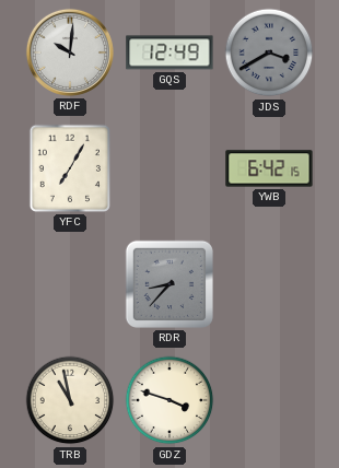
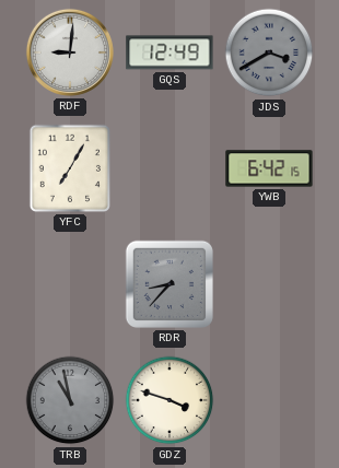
RDF: 10:01 -> 9:01
TRB dial: cream -> grey
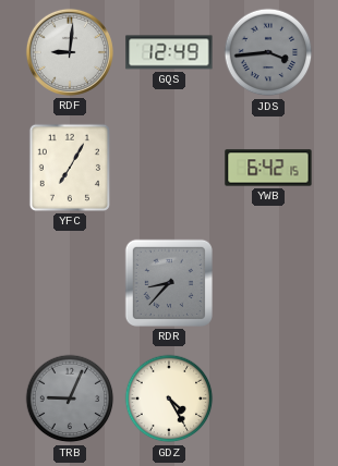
JDS: 3:40 -> 3:44
TRB: 10:58 -> 9:04
GDZ: 3:48 -> 4:25
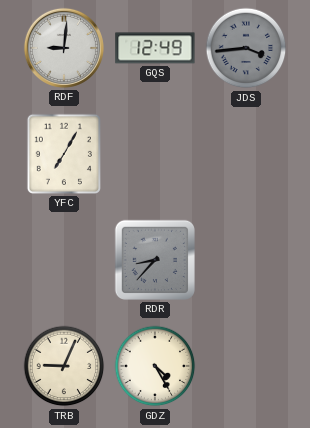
YWB: 6:42 -> none
TRB dial: grey -> cream
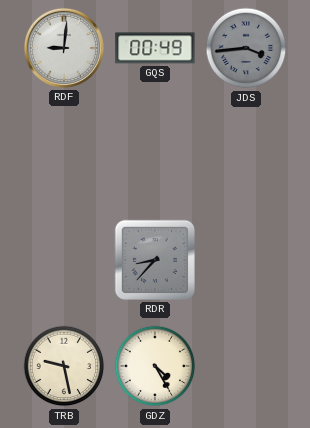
GQS: 12:49 -> 00:49
YFC: 7:05 -> none
TRB: 9:04 -> 9:28
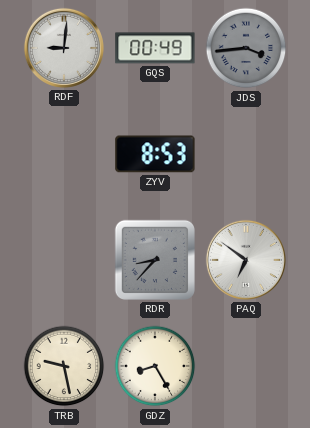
ZYV: none -> 8:53
PAQ: none -> 6:51
GDZ: 4:25 -> 8:25
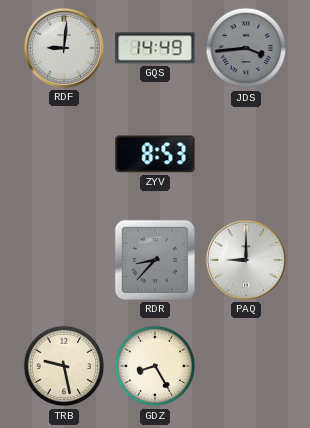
GQS: 00:49 -> 14:49
PAQ: 6:51 -> 9:00
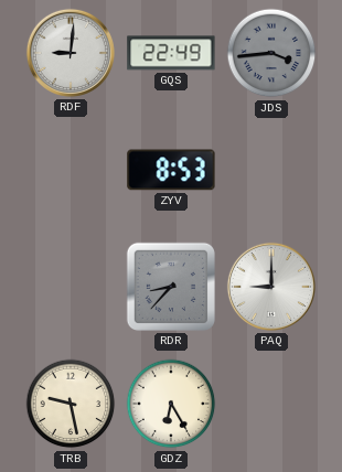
GQS: 14:49 -> 22:49
GDZ: 8:25 -> 6:25
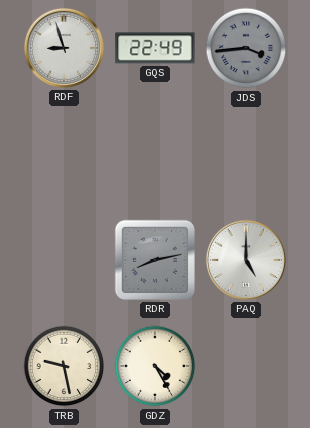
RDF: 9:01 -> 8:57
ZYV: 8:53 -> none
RDR: 8:37 -> 8:13
PAQ: 9:00 -> 5:00
GDZ: 6:25 -> 4:25
